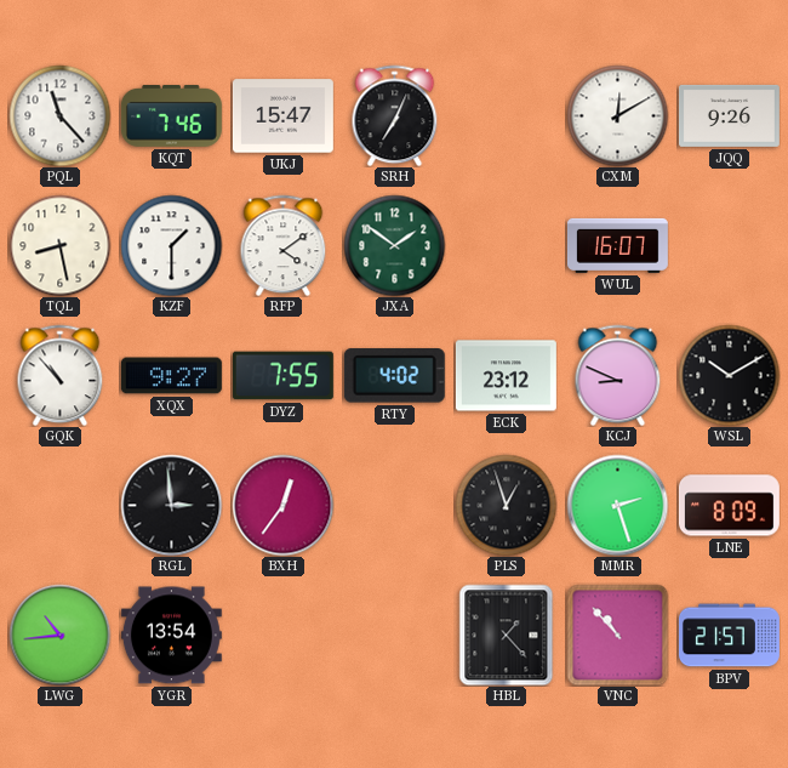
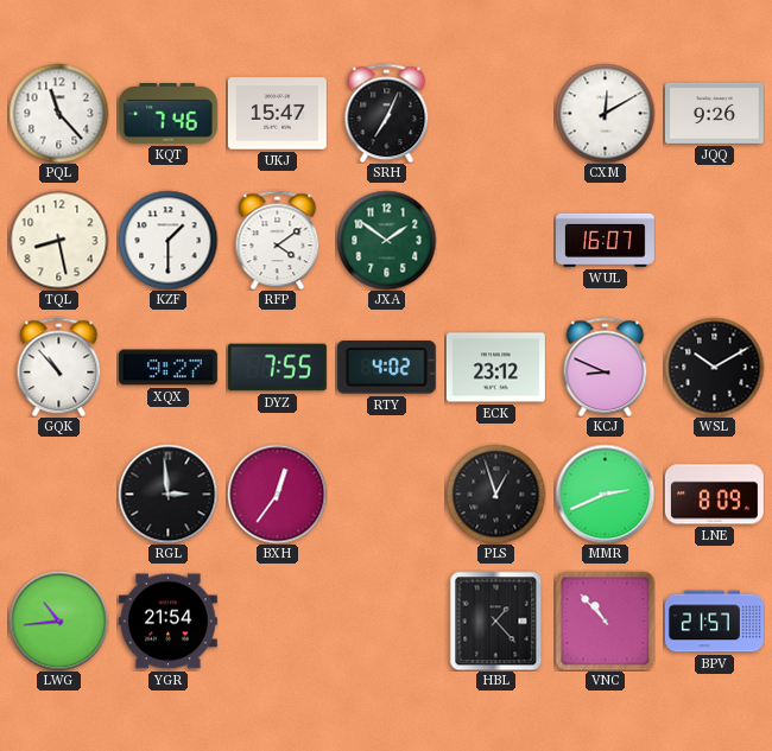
MMR: 2:27 -> 2:41
YGR: 13:54 -> 21:54
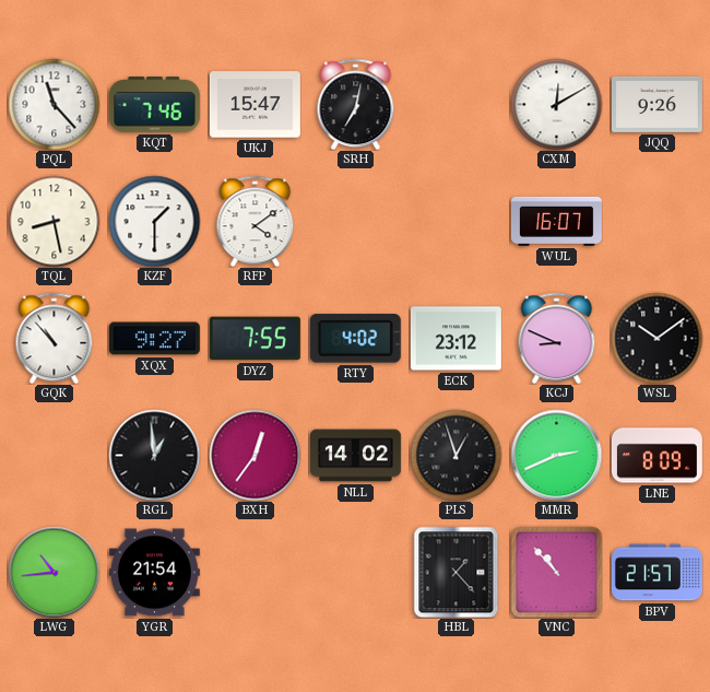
SRH: 7:04 -> 7:02
JXA: 1:51 -> none
WSL: 10:10 -> 10:09
RGL: 2:59 -> 12:59
NLL: none -> 14:02
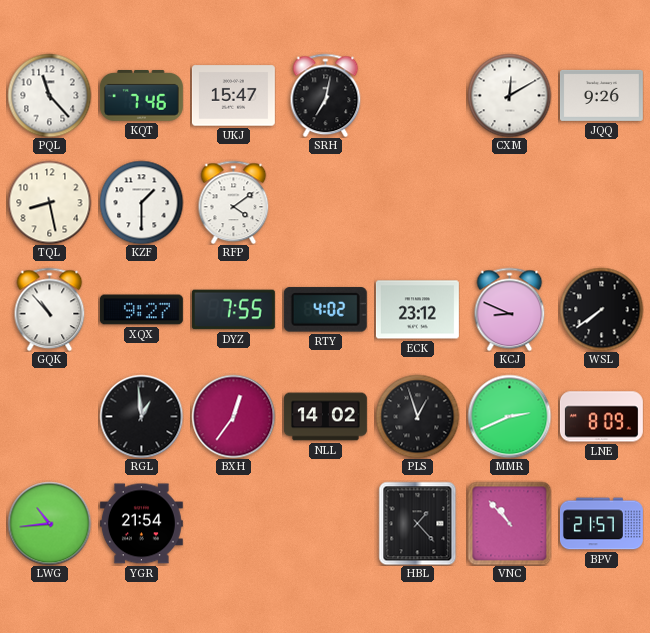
WUL: 16:07 -> none
WSL: 10:09 -> 7:39
